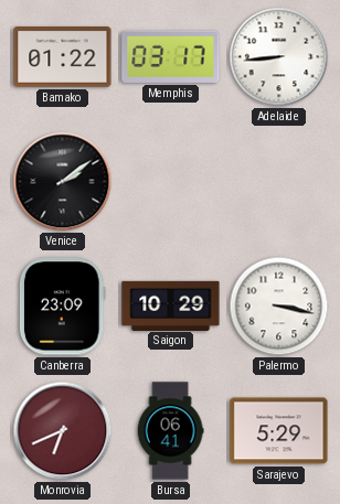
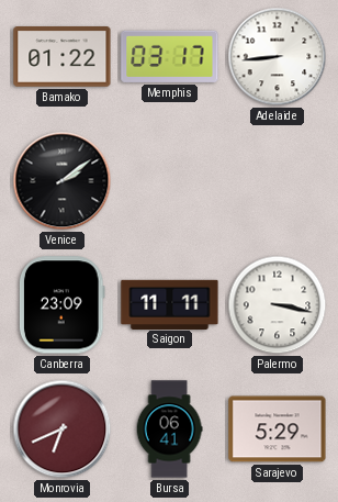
Saigon: 10:29 -> 11:11
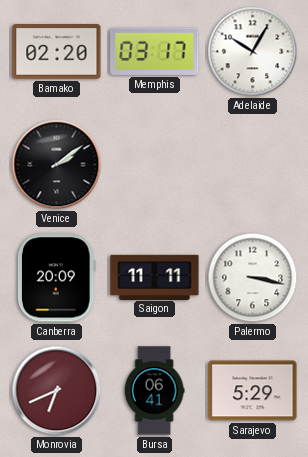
Bamako: 01:22 -> 02:20
Adelaide: 8:44 -> 10:05
Canberra: 23:09 -> 20:09
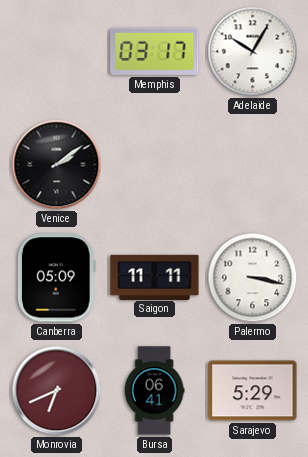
Bamako: 02:20 -> none
Canberra: 20:09 -> 05:09
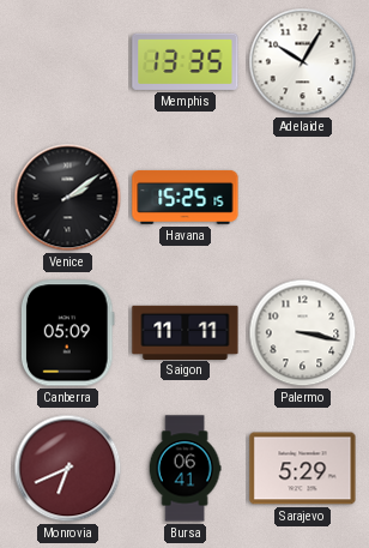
Memphis: 03:17 -> 13:35
Havana: none -> 15:25
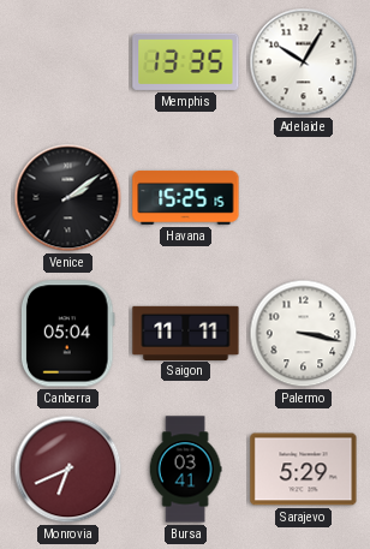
Canberra: 05:09 -> 05:04
Bursa: 06:41 -> 03:41
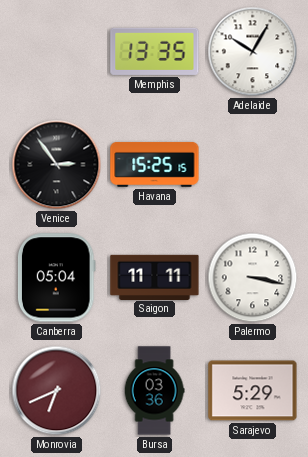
Venice: 2:09 -> 2:54
Bursa: 03:41 -> 03:36
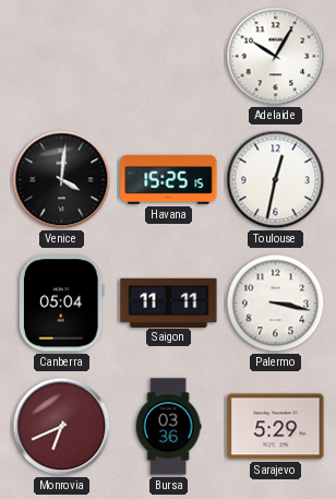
Memphis: 13:35 -> none
Venice: 2:54 -> 4:01
Toulouse: none -> 12:32
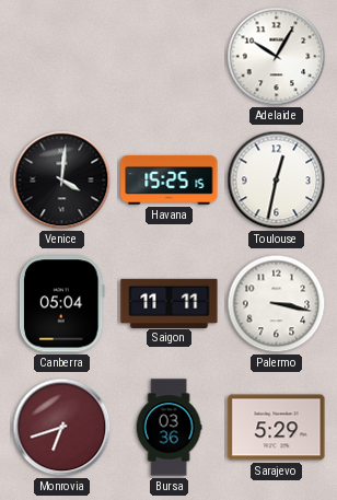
Monrovia: 6:41 -> 6:42
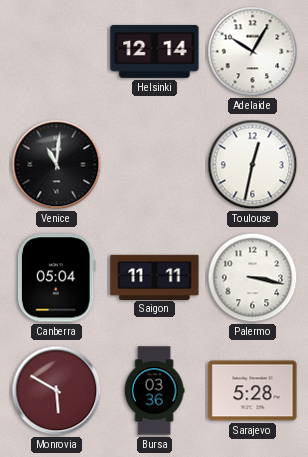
Helsinki: none -> 12:14
Venice: 4:01 -> 11:01
Havana: 15:25 -> none
Monrovia: 6:42 -> 5:50
Sarajevo: 5:29 -> 5:28
